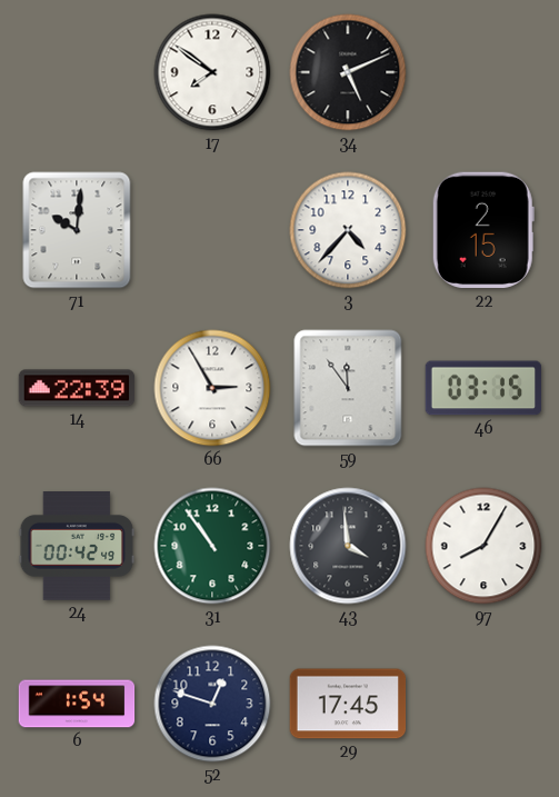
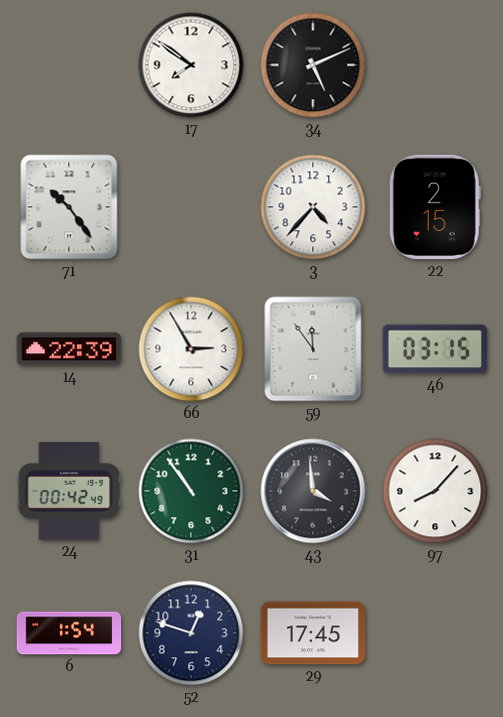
71: 10:01 -> 10:24
97: 8:05 -> 8:07
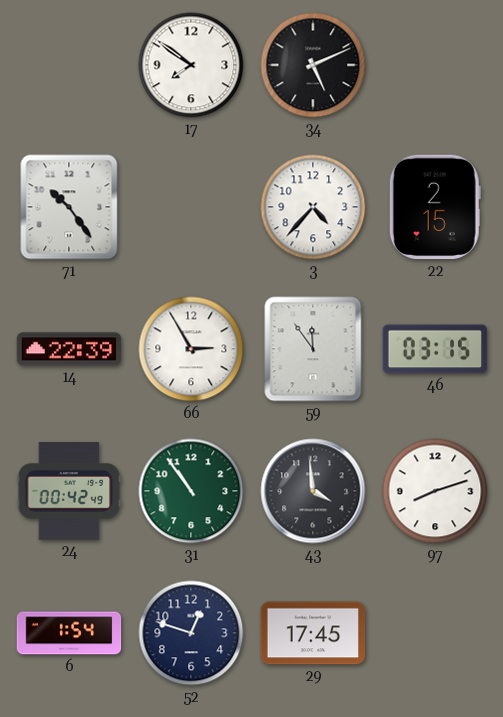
97: 8:07 -> 8:12
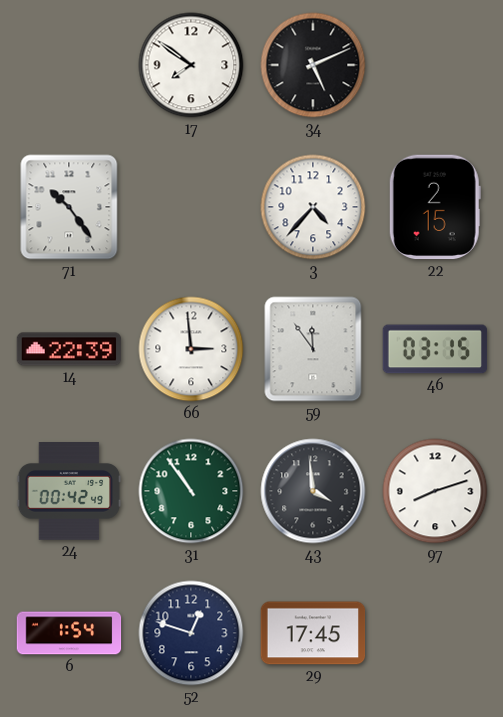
66: 2:55 -> 2:59
